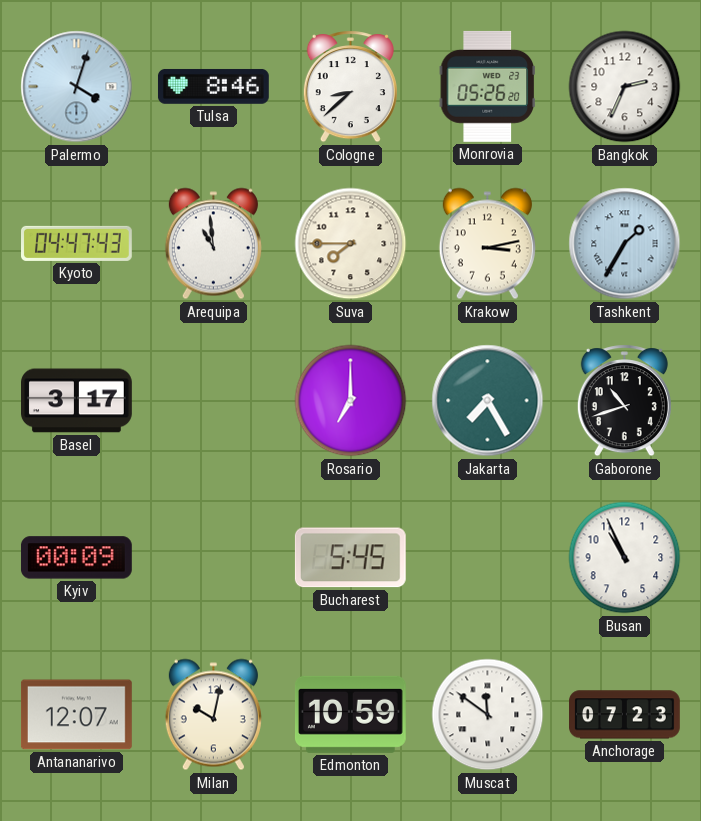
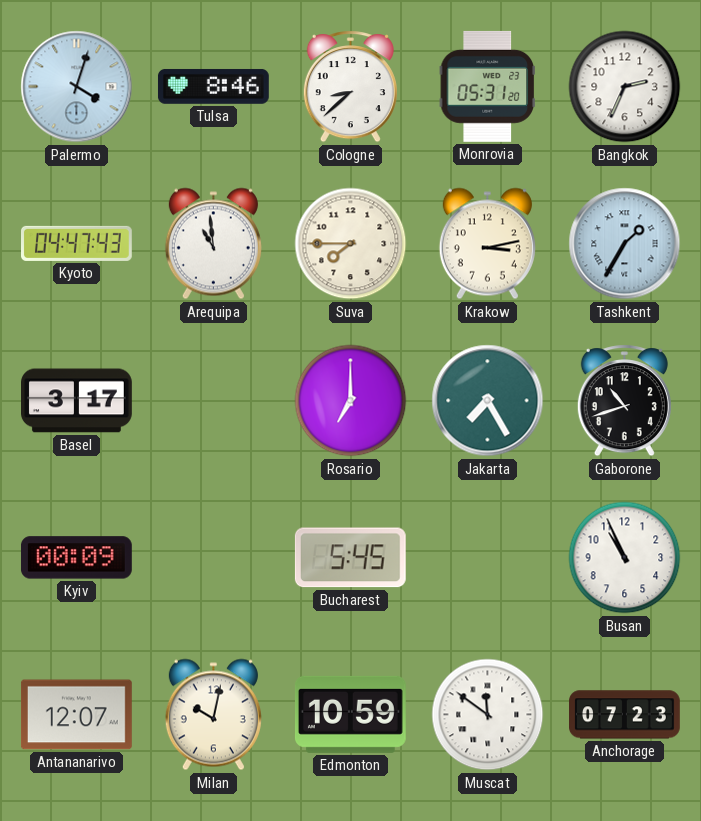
Monrovia: 05:26 -> 05:31
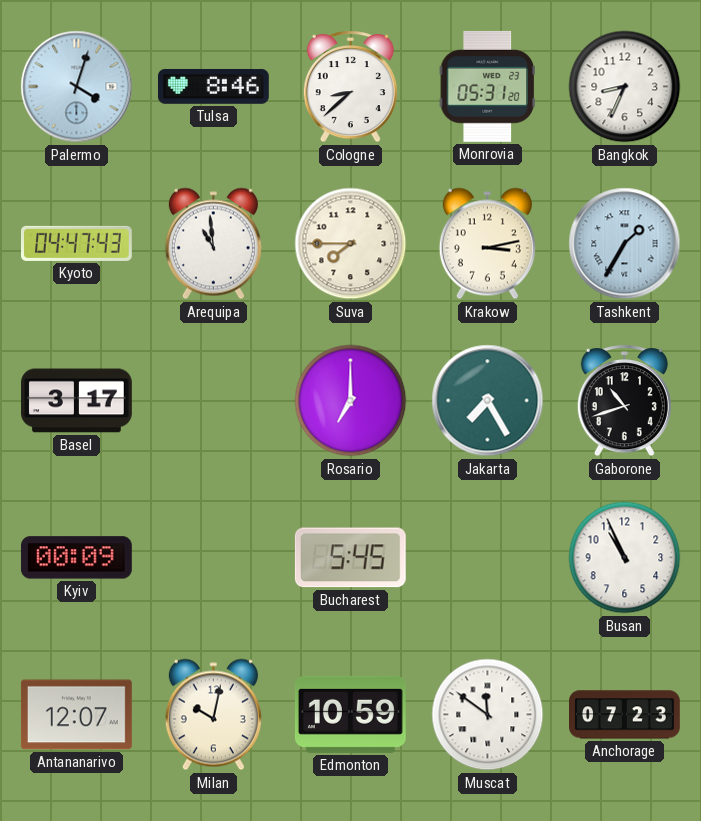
Bangkok: 2:34 -> 8:34
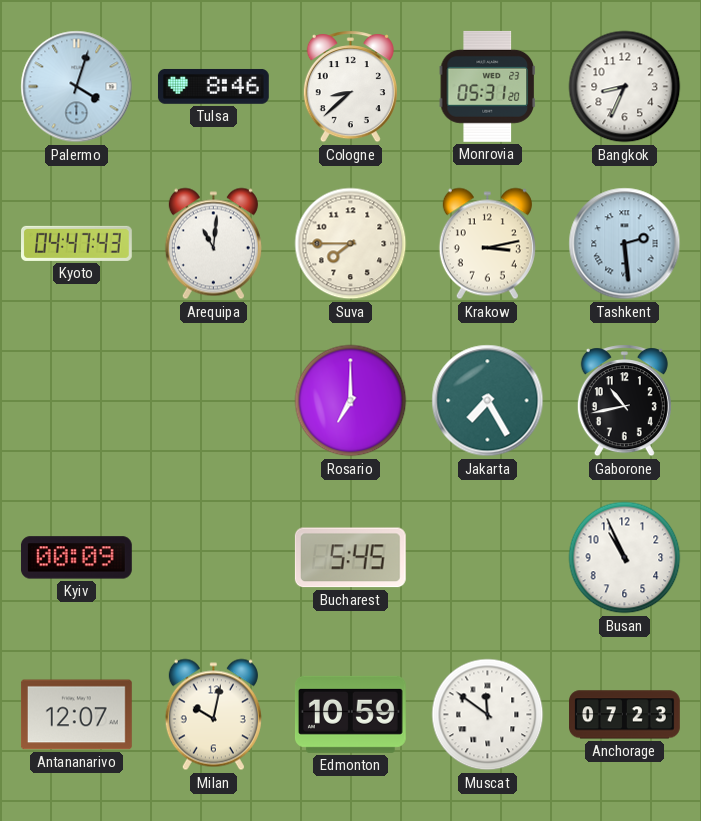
Arequipa: 10:59 -> 11:01
Tashkent: 1:35 -> 2:29
Basel: 3:17 -> none
Gaborone: 10:42 -> 10:43
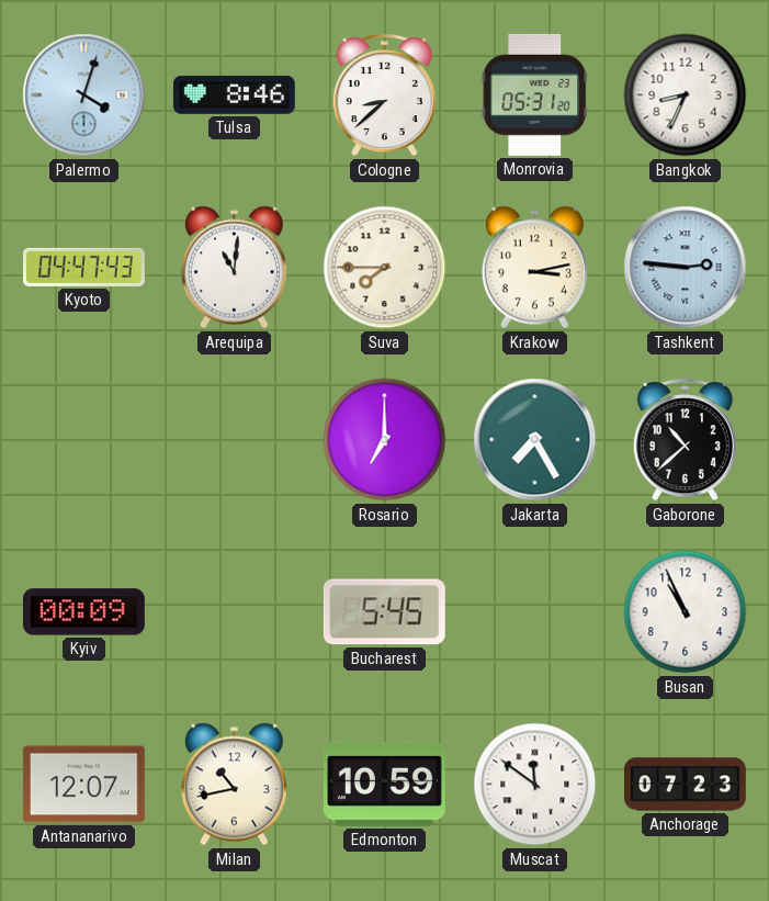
Tashkent: 2:29 -> 2:46
Gaborone: 10:43 -> 10:38
Milan: 10:02 -> 10:43
